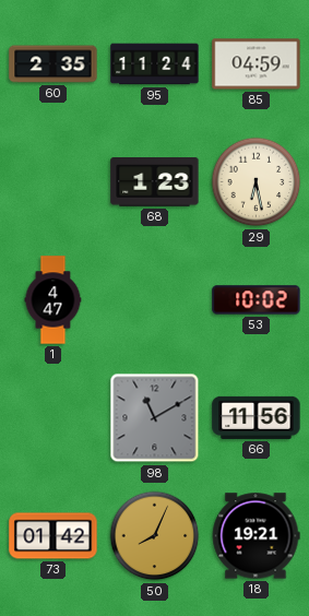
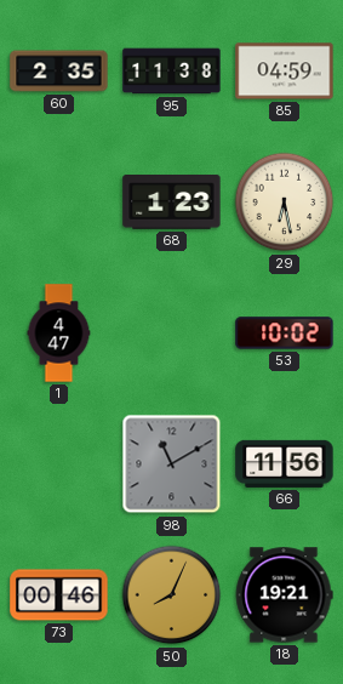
95: 11:24 -> 11:38
73: 01:42 -> 00:46
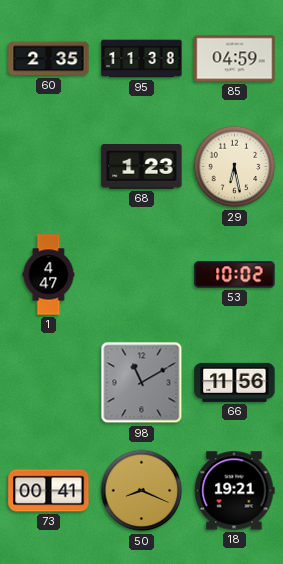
73: 00:46 -> 00:41
50: 8:04 -> 8:19
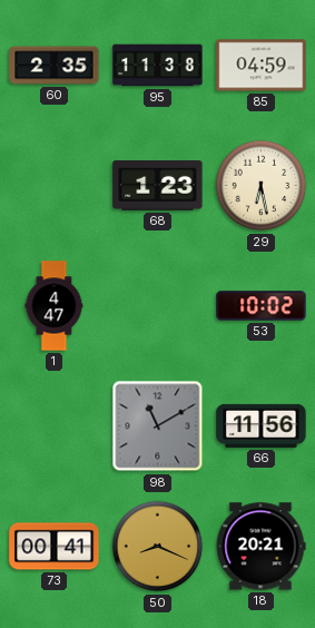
18: 19:21 -> 20:21
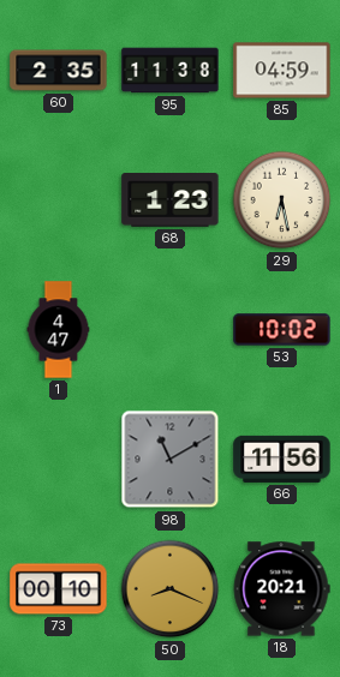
73: 00:41 -> 00:10
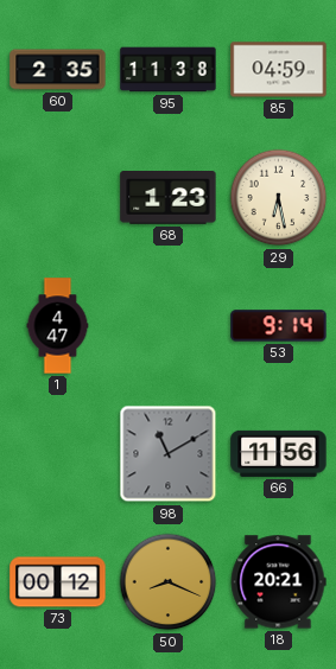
53: 10:02 -> 9:14
73: 00:10 -> 00:12
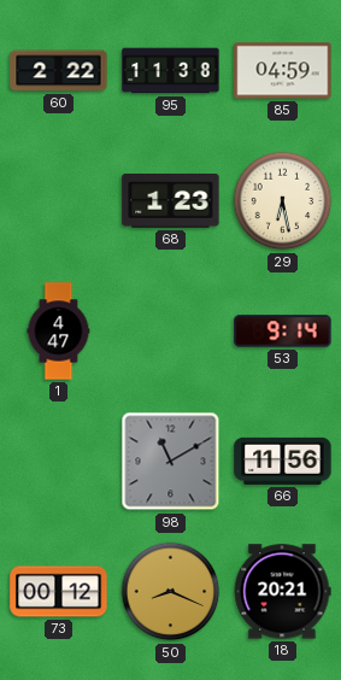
60: 2:35 -> 2:22
